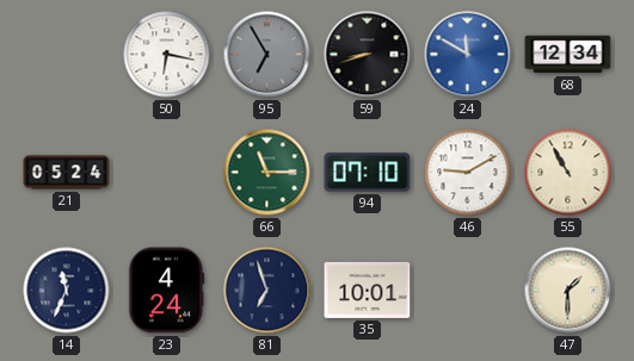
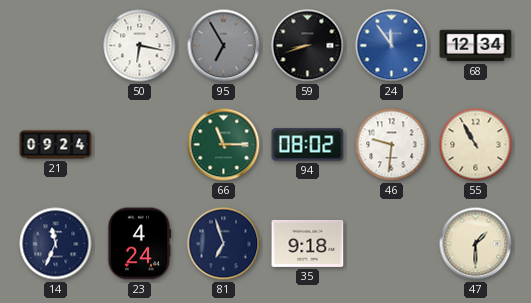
24: 11:50 -> 11:54
21: 05:24 -> 09:24
94: 07:10 -> 08:02
46: 9:10 -> 9:31
35: 10:01 -> 9:18
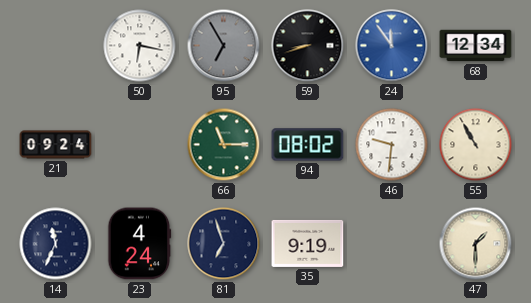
35: 9:18 -> 9:19
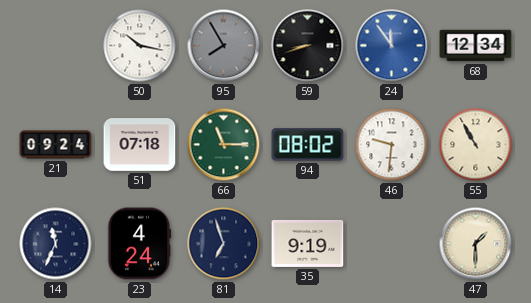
50: 6:17 -> 10:17
95: 6:55 -> 7:55
51: none -> 07:18
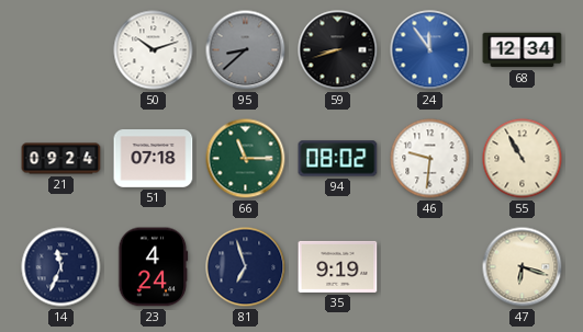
50: 10:17 -> 10:12
95: 7:55 -> 8:38
47: 1:30 -> 6:18
